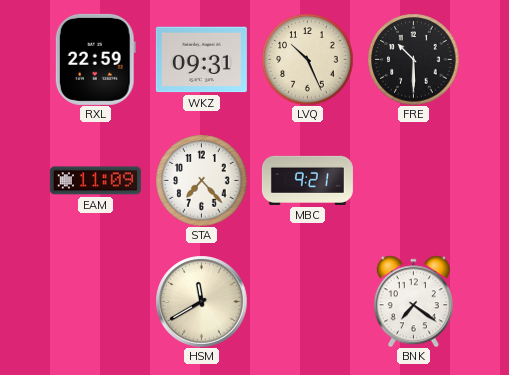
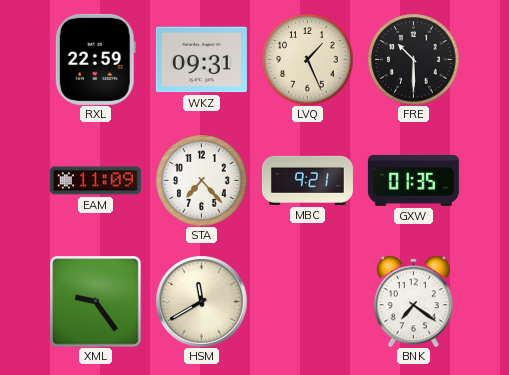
LVQ: 10:26 -> 1:26
GXW: none -> 01:35
XML: none -> 9:24
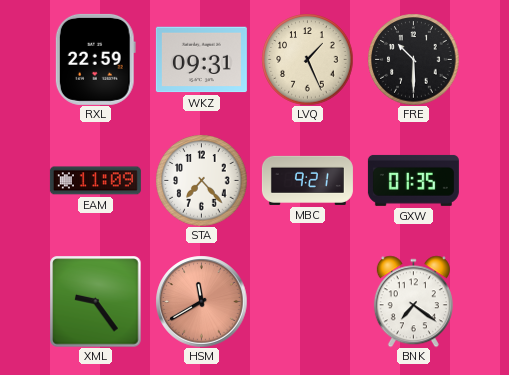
HSM dial: cream -> salmon
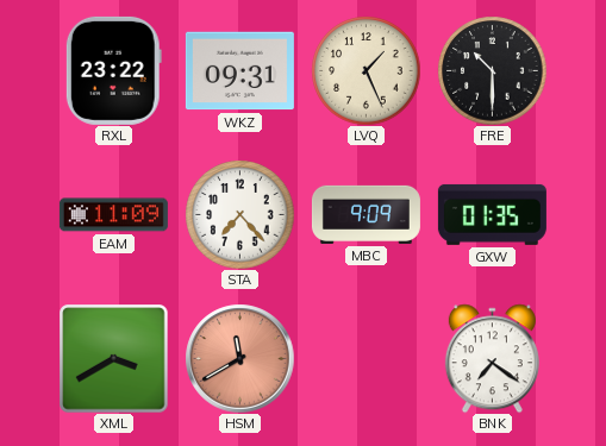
RXL: 22:59 -> 23:22
MBC: 9:21 -> 9:09
XML: 9:24 -> 3:40
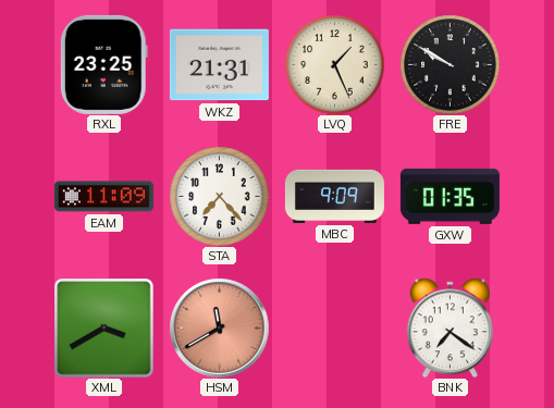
RXL: 23:22 -> 23:25
WKZ: 09:31 -> 21:31
FRE: 10:30 -> 9:50
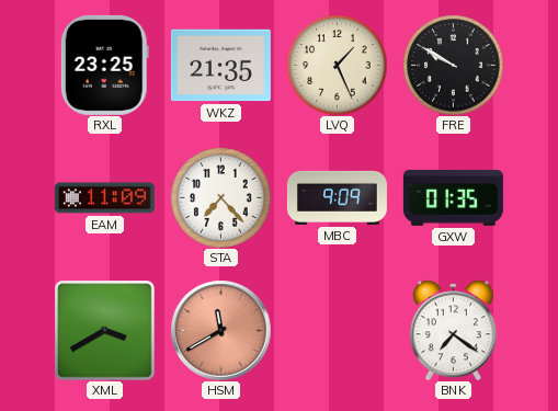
WKZ: 21:31 -> 21:35
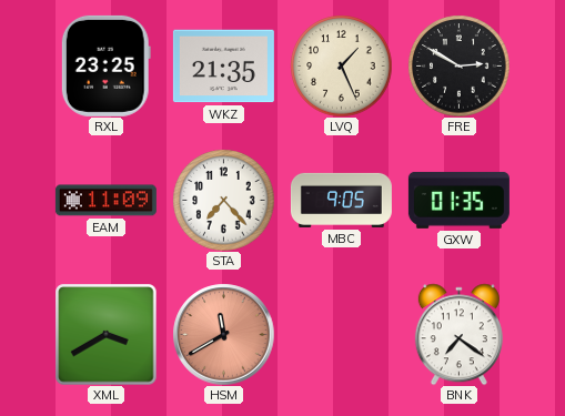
FRE: 9:50 -> 2:50
MBC: 9:09 -> 9:05
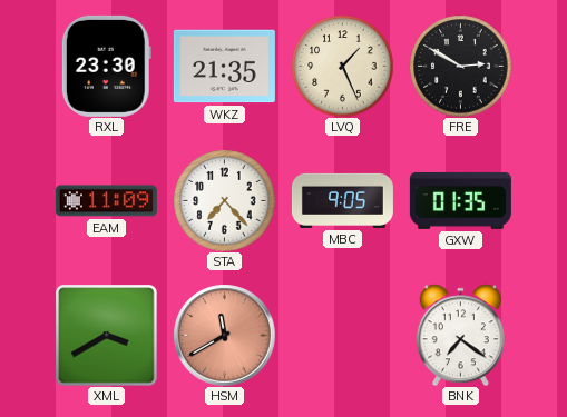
RXL: 23:25 -> 23:30
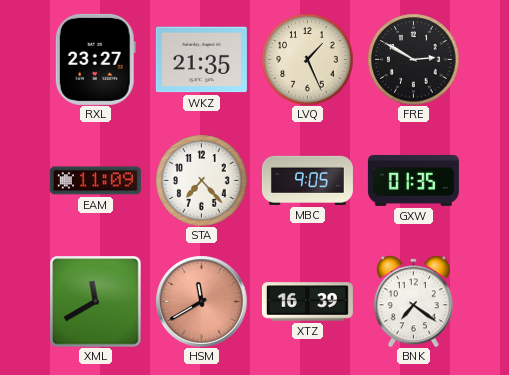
RXL: 23:30 -> 23:27
XML: 3:40 -> 11:40
XTZ: none -> 16:39
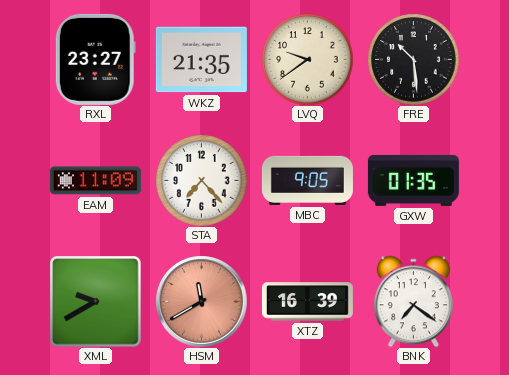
LVQ: 1:26 -> 9:39
FRE: 2:50 -> 10:29
XML: 11:40 -> 9:40
